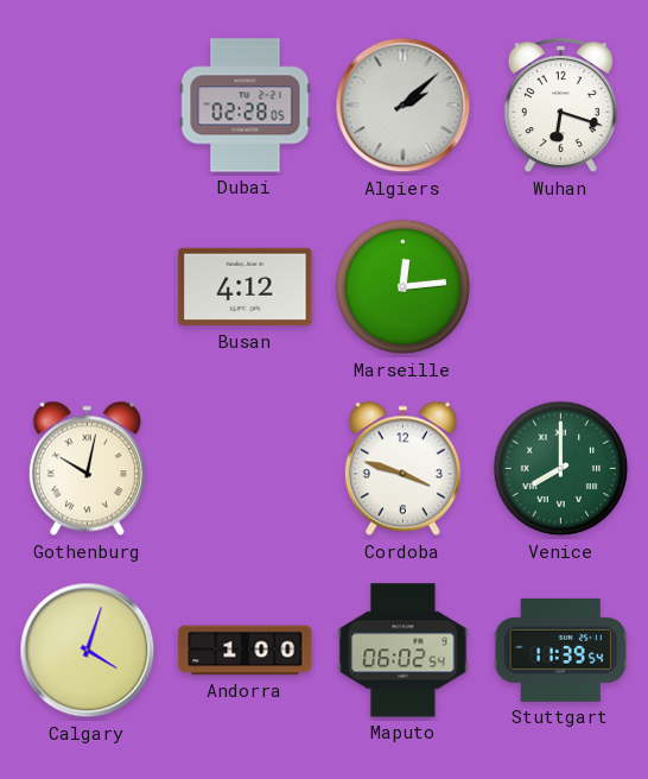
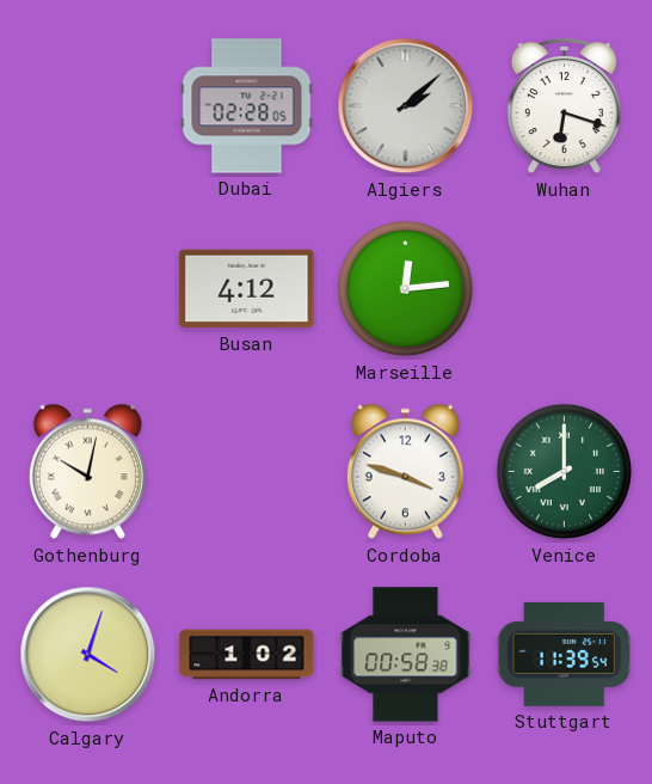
Andorra: 1:00 -> 1:02
Maputo: 06:02 -> 00:58
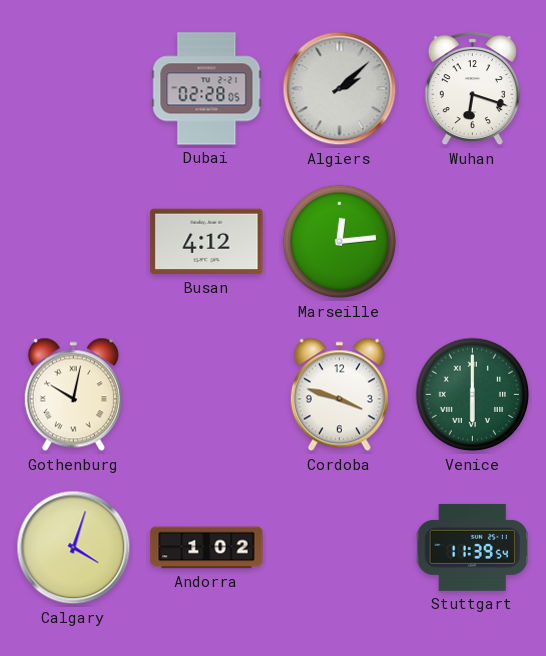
Venice: 8:00 -> 6:00
Maputo: 00:58 -> none
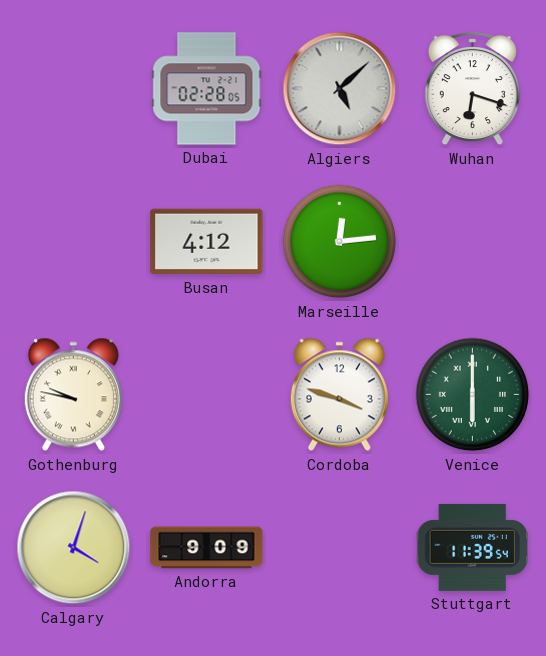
Algiers: 2:08 -> 5:08
Gothenburg: 10:02 -> 9:47
Andorra: 1:02 -> 9:09
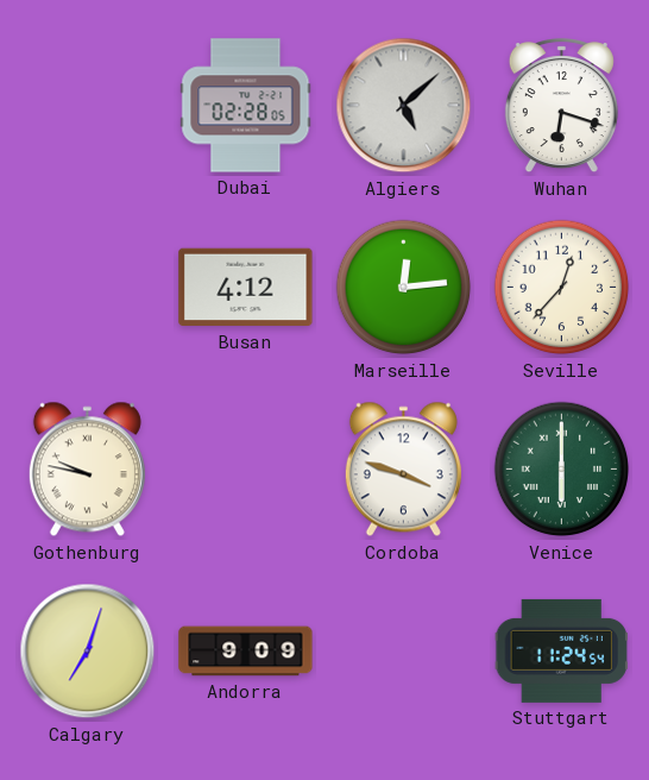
Seville: none -> 12:37
Calgary: 4:03 -> 7:03
Stuttgart: 11:39 -> 11:24
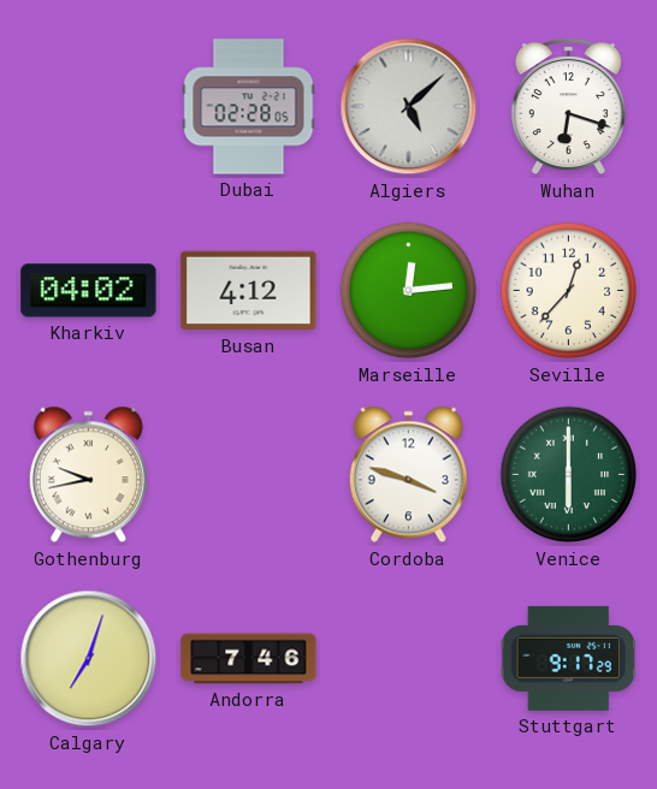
Kharkiv: none -> 04:02
Gothenburg: 9:47 -> 9:43
Andorra: 9:09 -> 7:46
Stuttgart: 11:24 -> 9:17
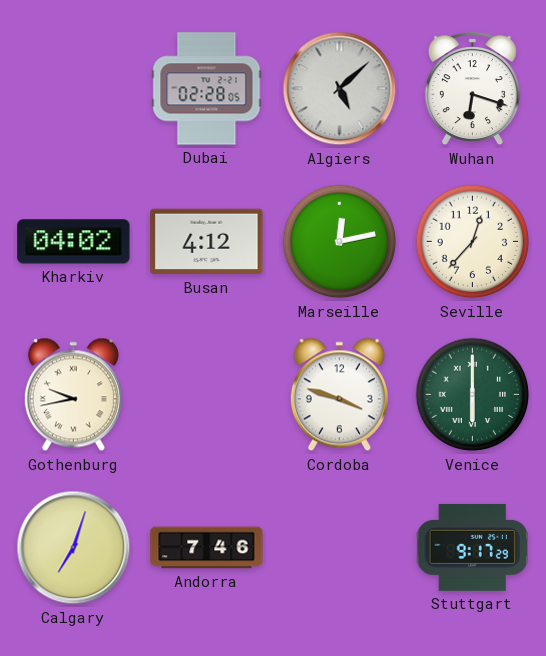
Marseille: 12:14 -> 12:13
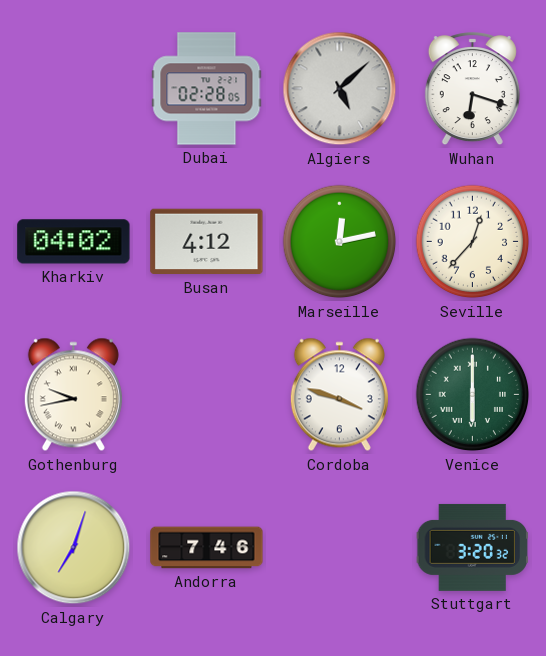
Stuttgart: 9:17 -> 3:20
